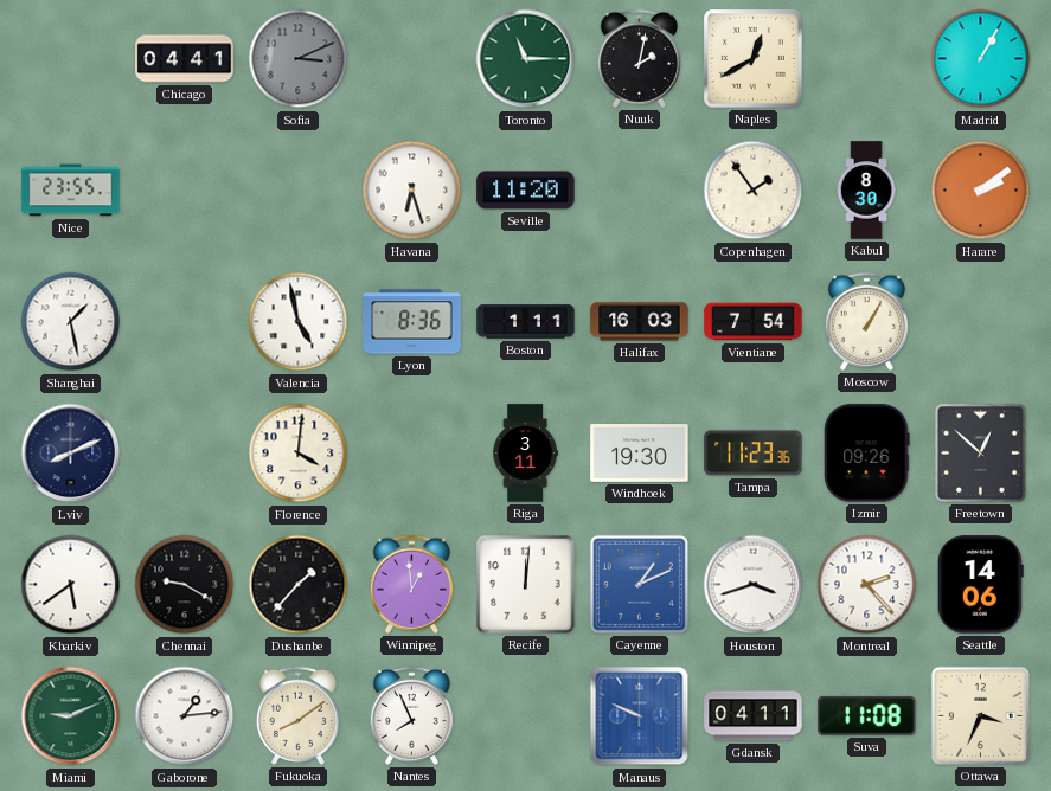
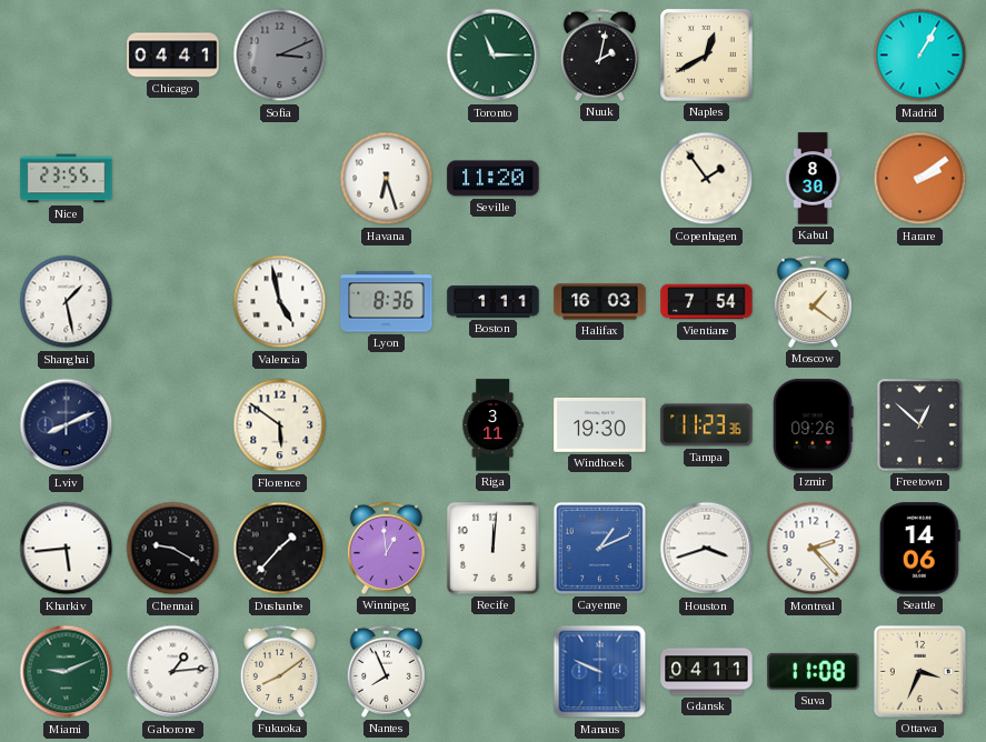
Moscow: 1:05 -> 1:21
Florence: 4:01 -> 5:51
Kharkiv: 5:39 -> 5:44
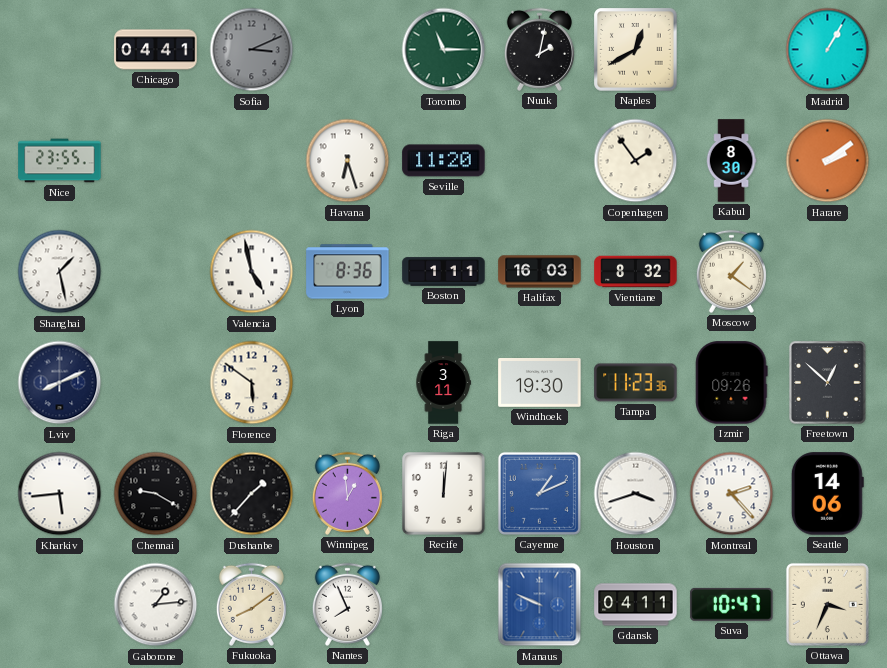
Vientiane: 7:54 -> 8:32
Miami: 9:11 -> none
Suva: 11:08 -> 10:47
